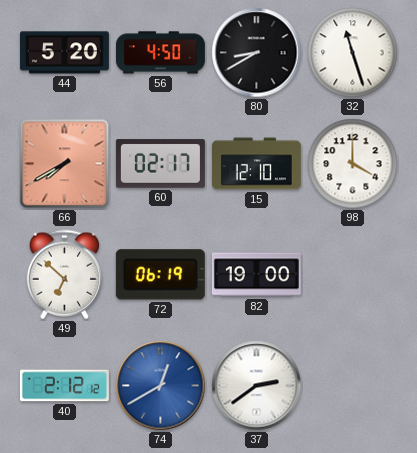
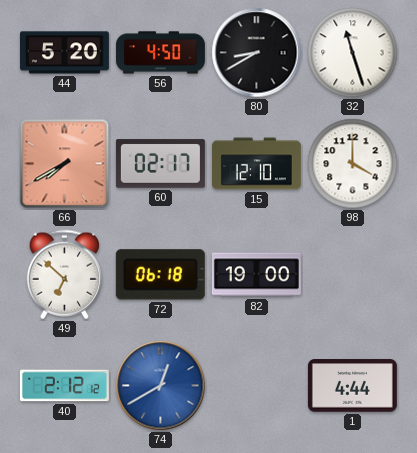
72: 06:19 -> 06:18
37: 2:39 -> none
1: none -> 4:44
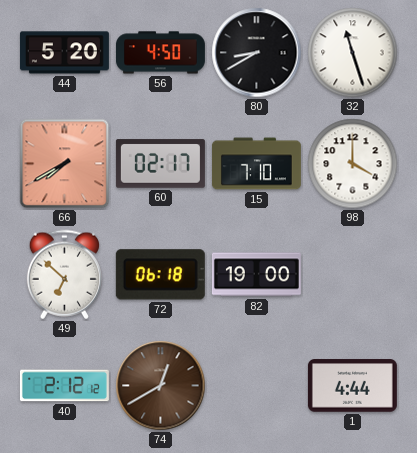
15: 12:10 -> 7:10
74 dial: blue -> brown
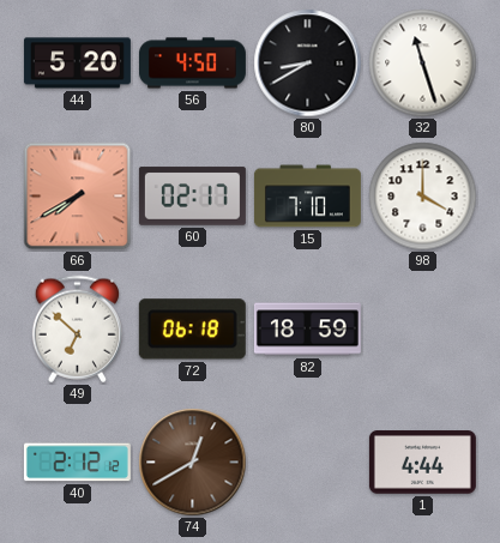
82: 19:00 -> 18:59
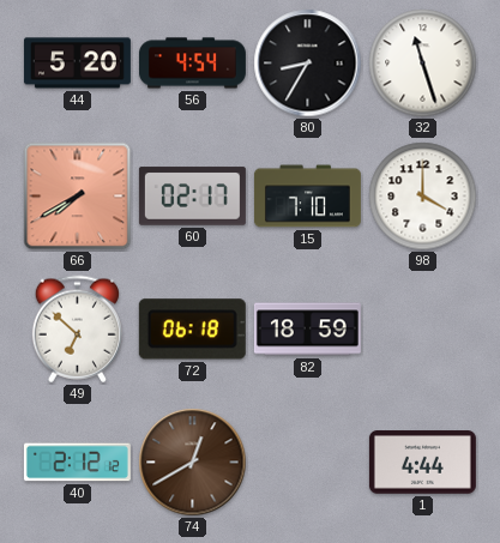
56: 4:50 -> 4:54
80: 8:40 -> 8:35
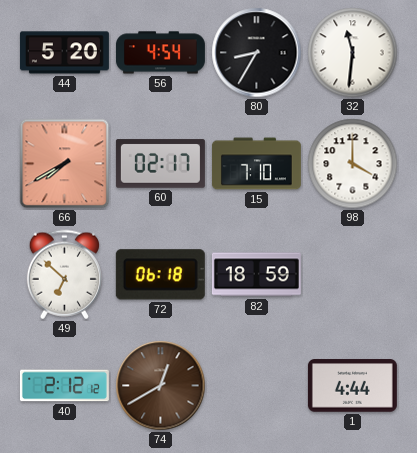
32: 11:27 -> 11:31
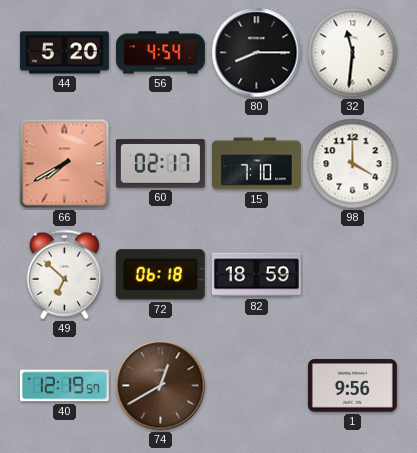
80: 8:35 -> 8:15
40: 2:12 -> 12:19
1: 4:44 -> 9:56
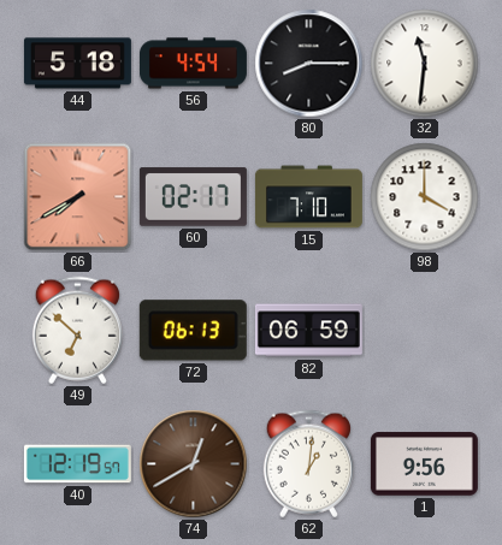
44: 5:20 -> 5:18
72: 06:18 -> 06:13
82: 18:59 -> 06:59
62: none -> 1:01
